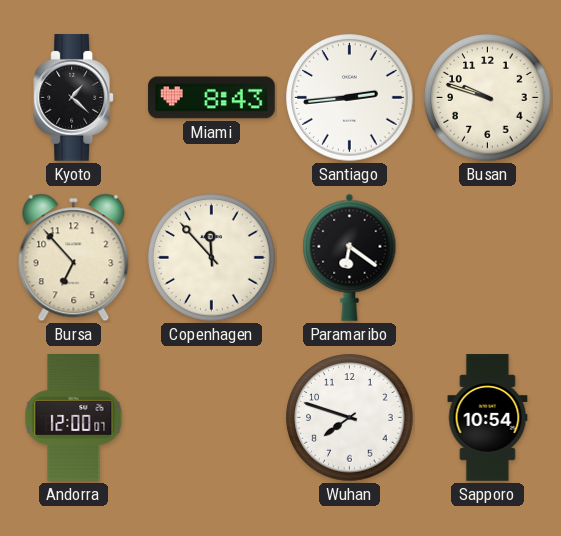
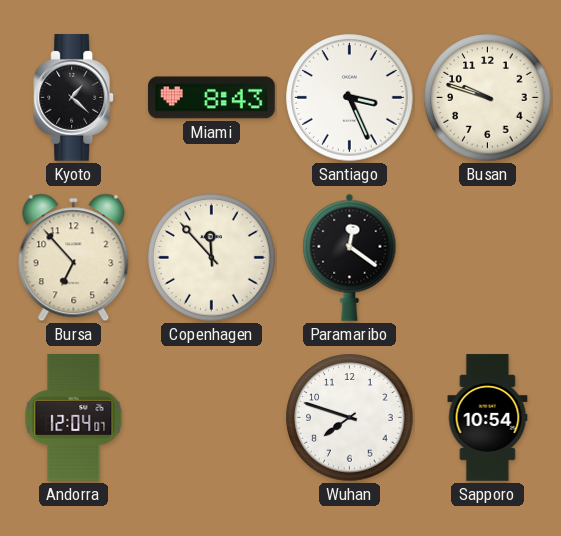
Santiago: 2:44 -> 3:26
Paramaribo: 6:21 -> 12:21
Andorra: 12:00 -> 12:04
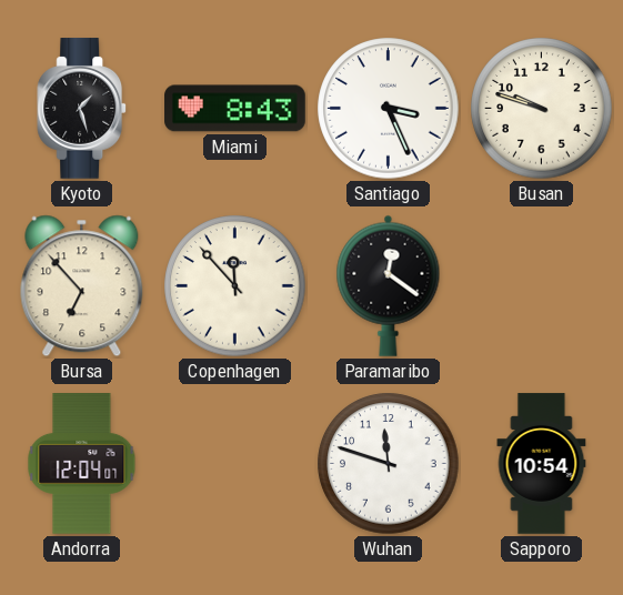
Kyoto: 1:22 -> 1:27
Wuhan: 7:48 -> 11:48
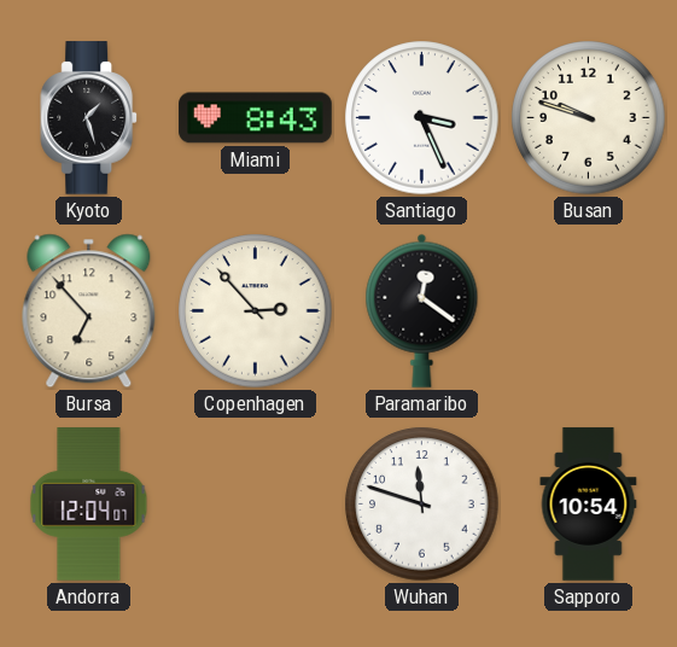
Copenhagen: 11:53 -> 2:53
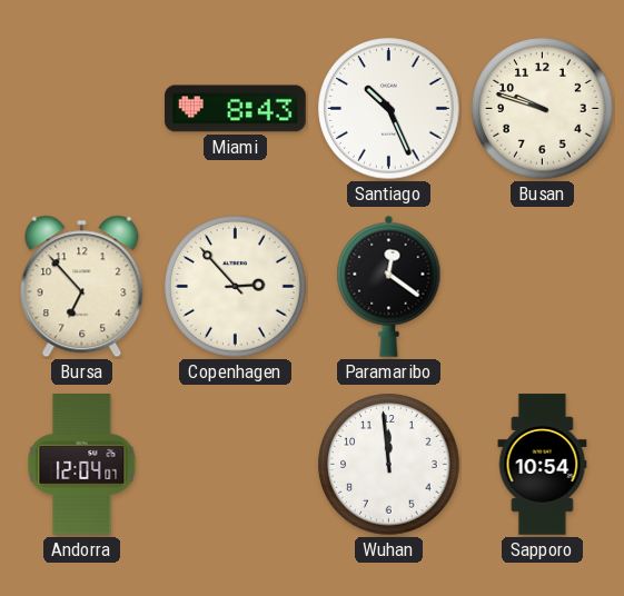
Kyoto: 1:27 -> none
Santiago: 3:26 -> 10:26
Wuhan: 11:48 -> 11:59
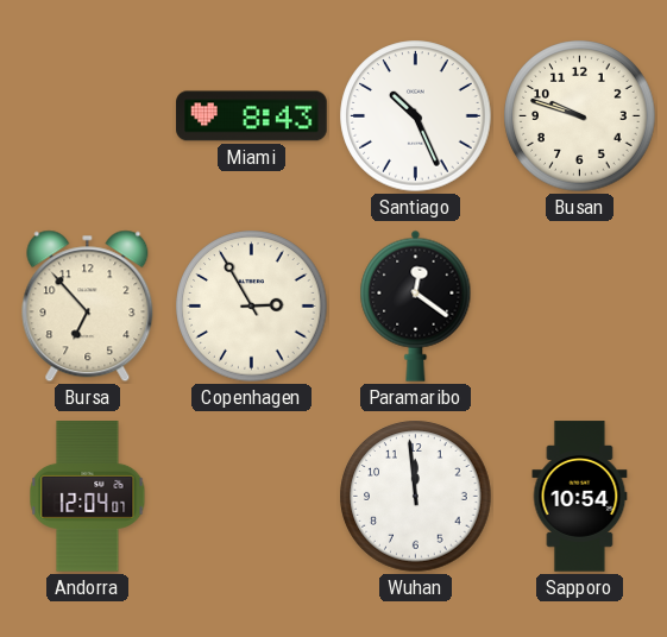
Copenhagen: 2:53 -> 2:55
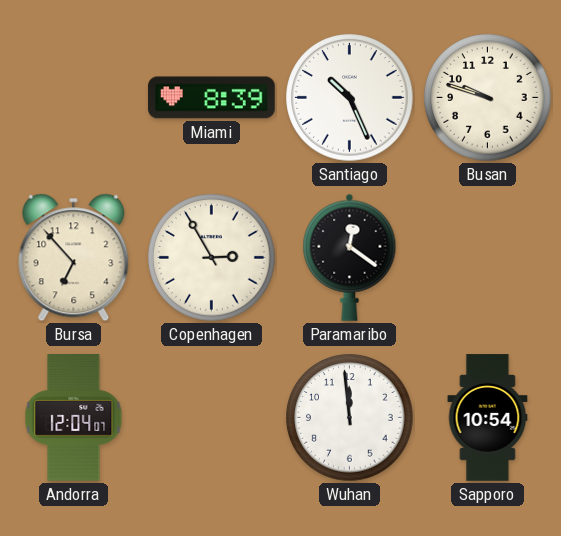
Miami: 8:43 -> 8:39
